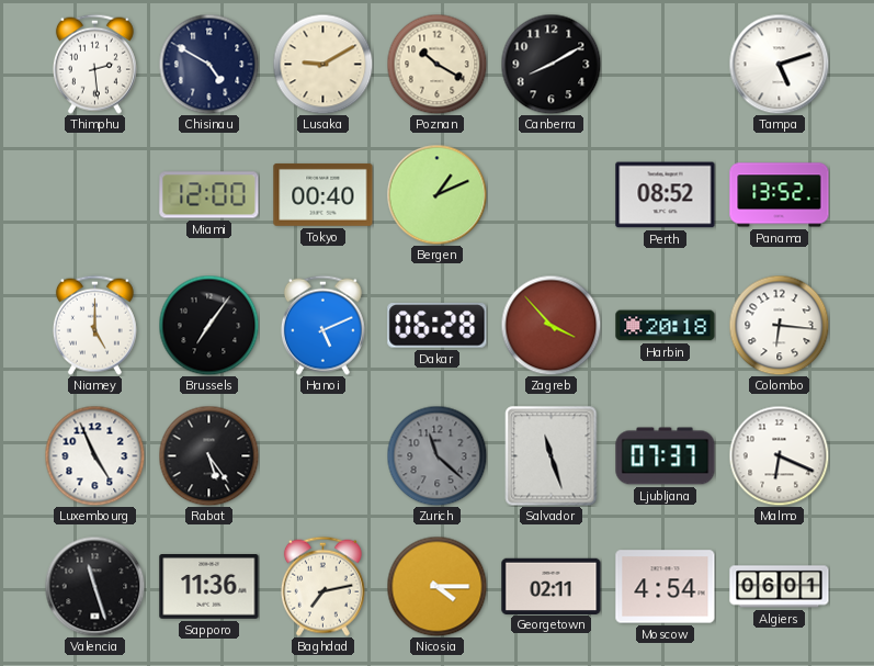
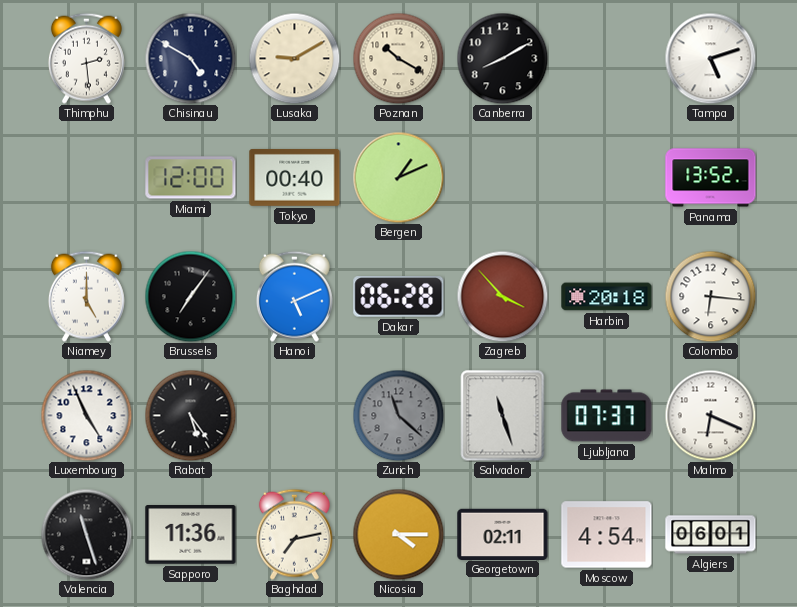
Perth: 08:52 -> none
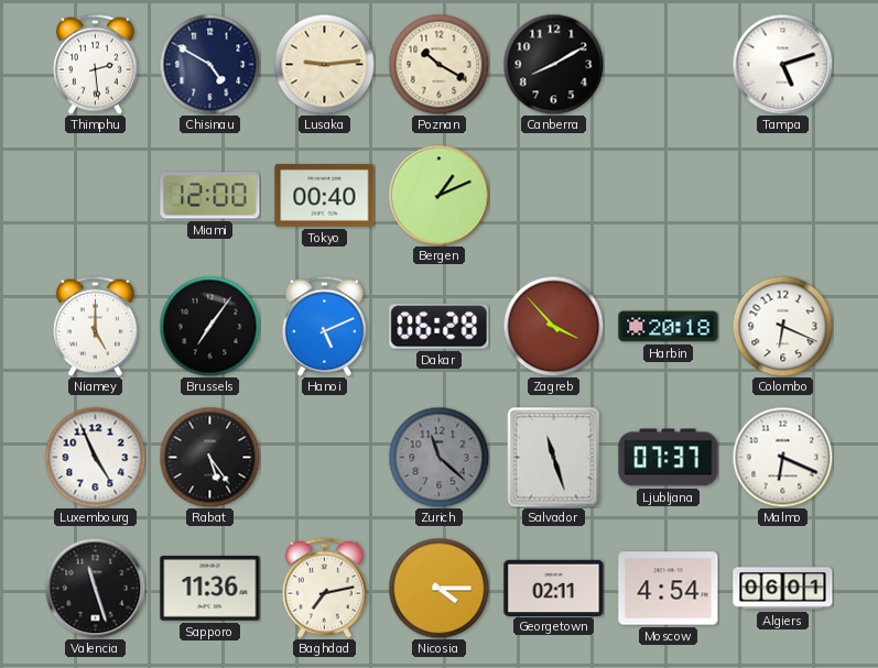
Lusaka: 9:10 -> 9:14
Panama: 13:52 -> none
Colombo: 6:16 -> 6:19
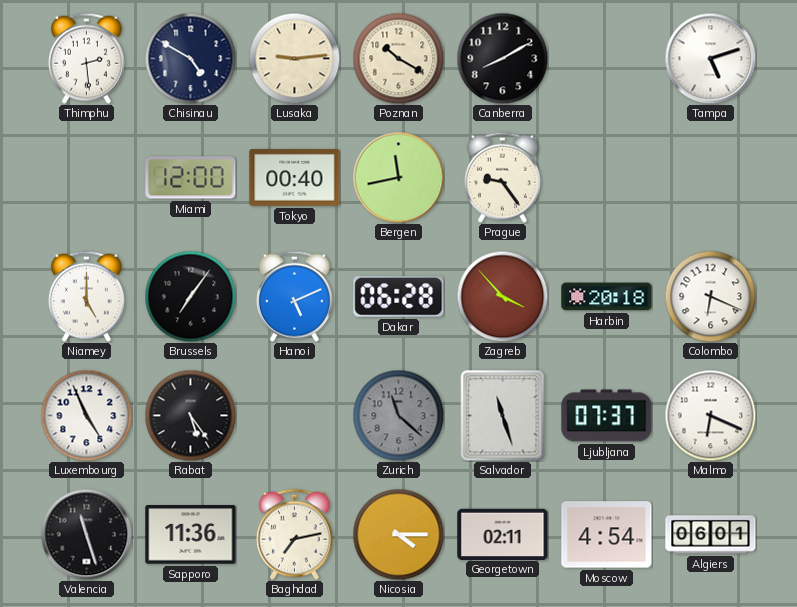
Bergen: 1:11 -> 11:43
Prague: none -> 9:24
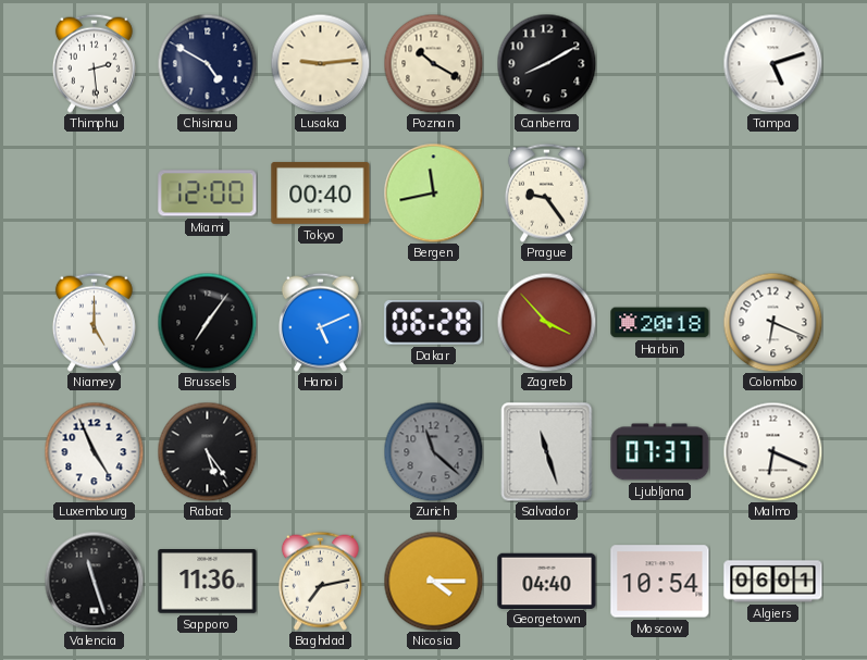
Georgetown: 02:11 -> 04:40
Moscow: 4:54 -> 10:54
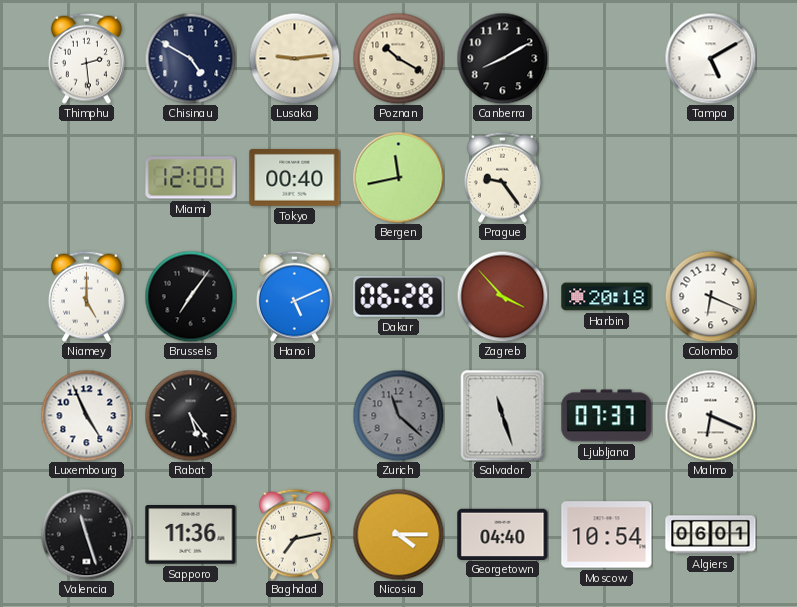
Tampa: 5:12 -> 5:10
